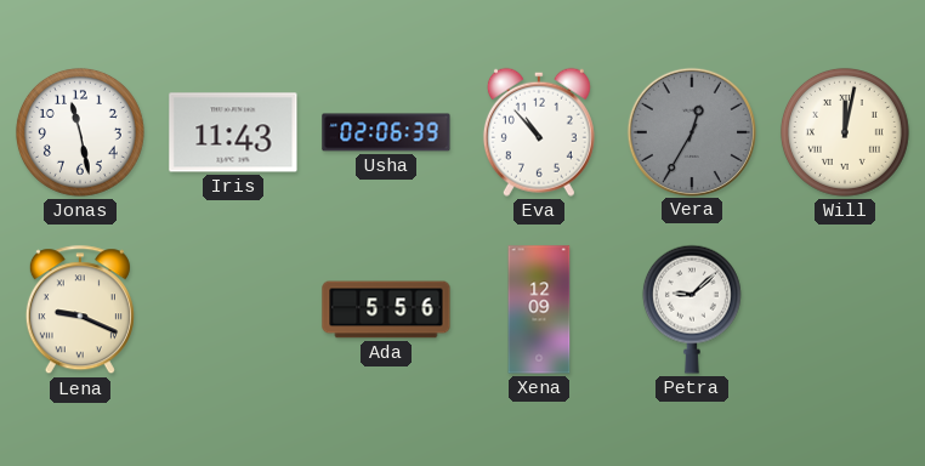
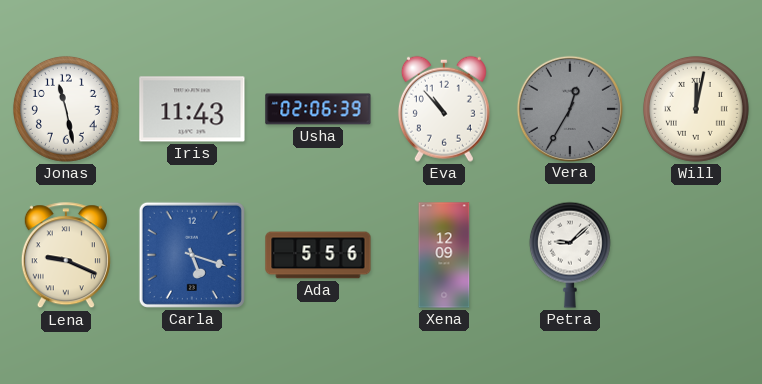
Carla: none -> 5:18
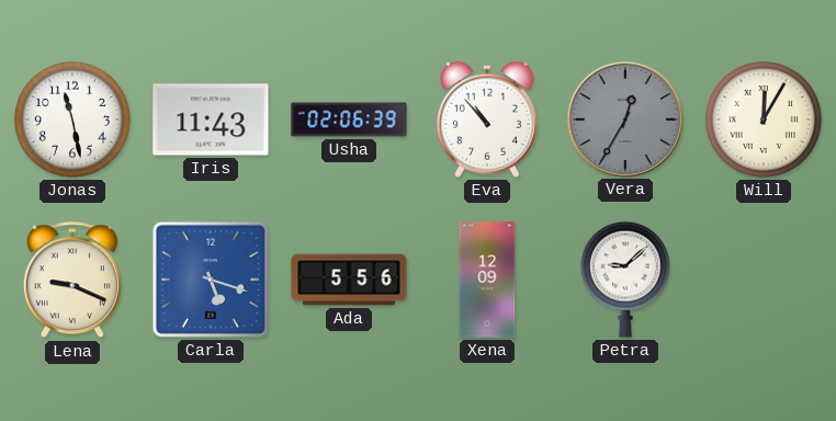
Will: 12:02 -> 12:05
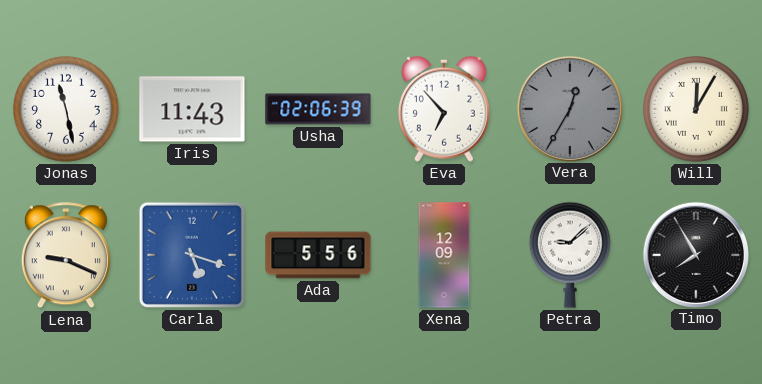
Eva: 10:53 -> 6:53
Timo: none -> 7:55
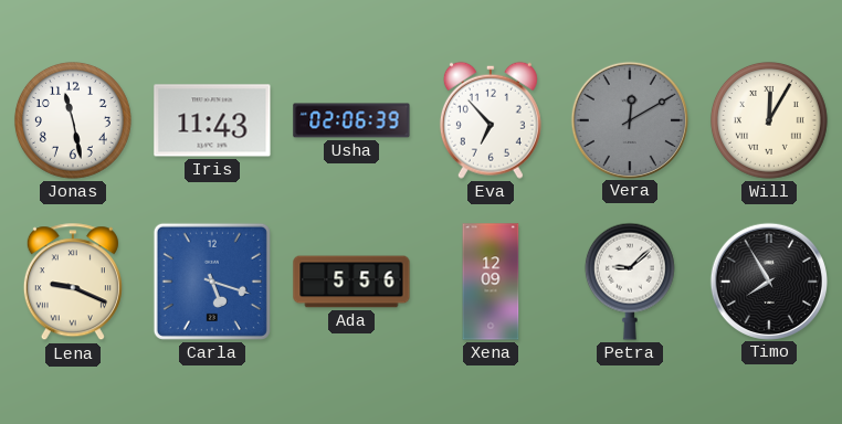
Vera: 12:35 -> 12:10
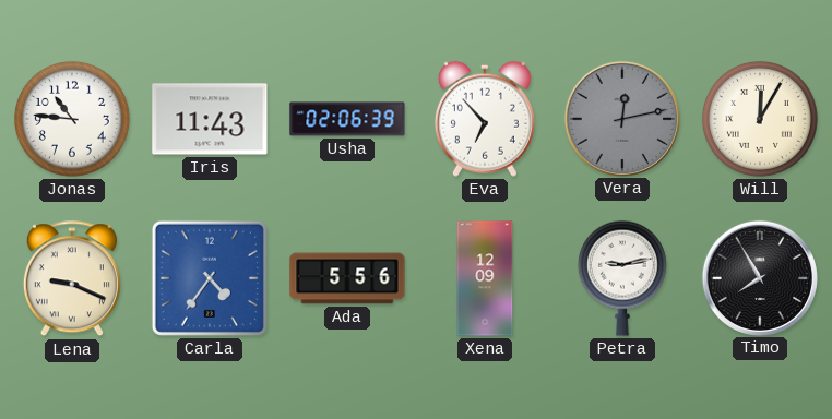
Jonas: 11:28 -> 10:46
Vera: 12:10 -> 12:13
Carla: 5:18 -> 4:36
Petra: 9:08 -> 9:13
